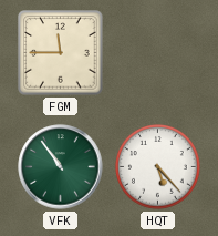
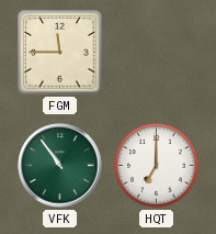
HQT: 5:23 -> 7:00
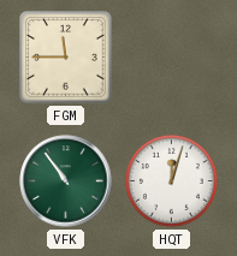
HQT: 7:00 -> 12:03
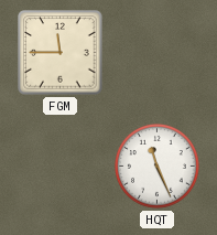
VFK: 10:54 -> none
HQT: 12:03 -> 11:26
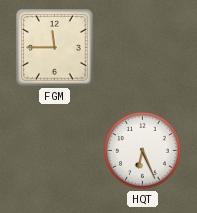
HQT: 11:26 -> 6:26
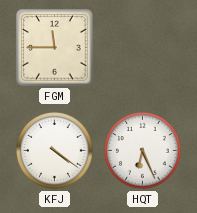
KFJ: none -> 4:21
